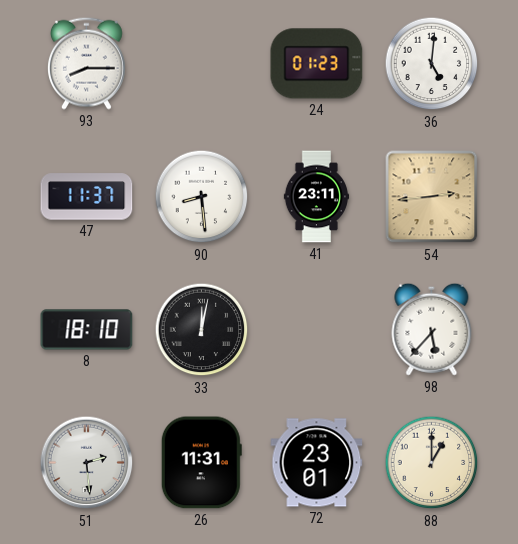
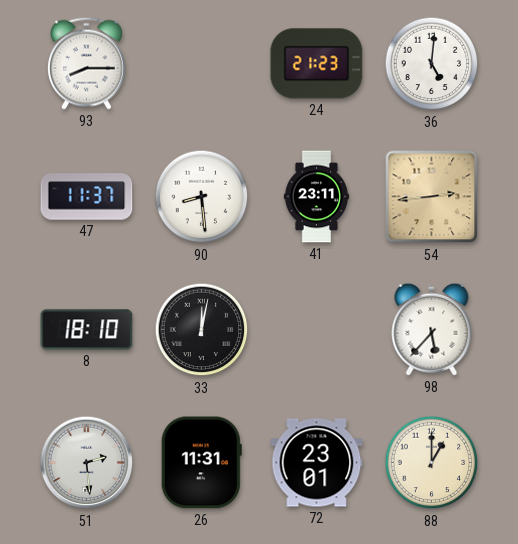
24: 01:23 -> 21:23
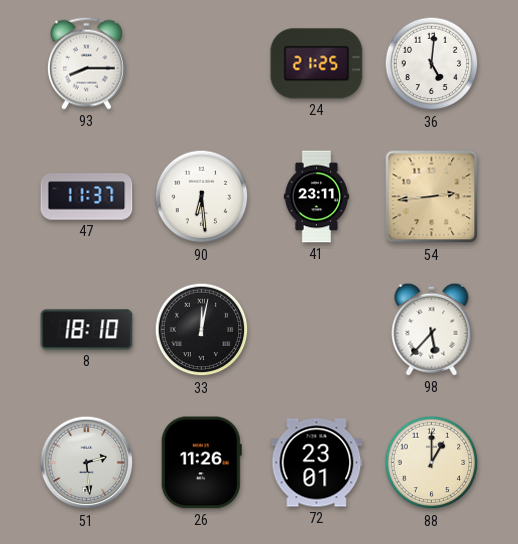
24: 21:23 -> 21:25
90: 8:29 -> 6:29
26: 11:31 -> 11:26
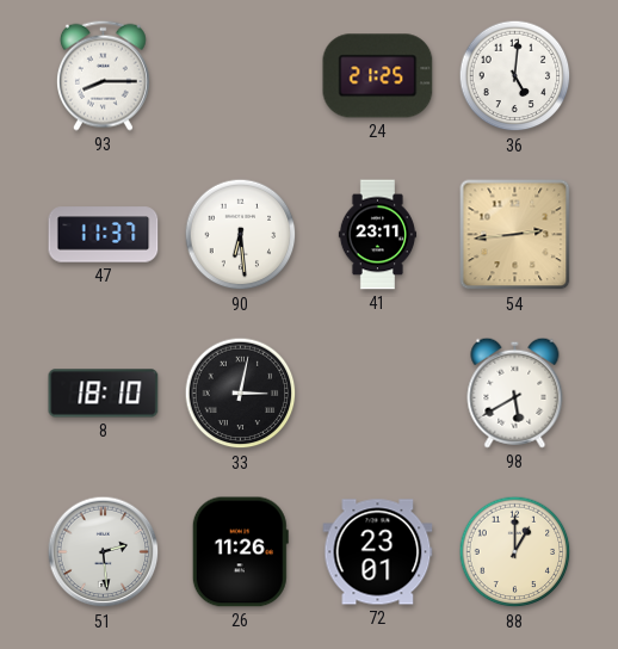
33: 12:02 -> 3:02
98: 5:37 -> 5:40
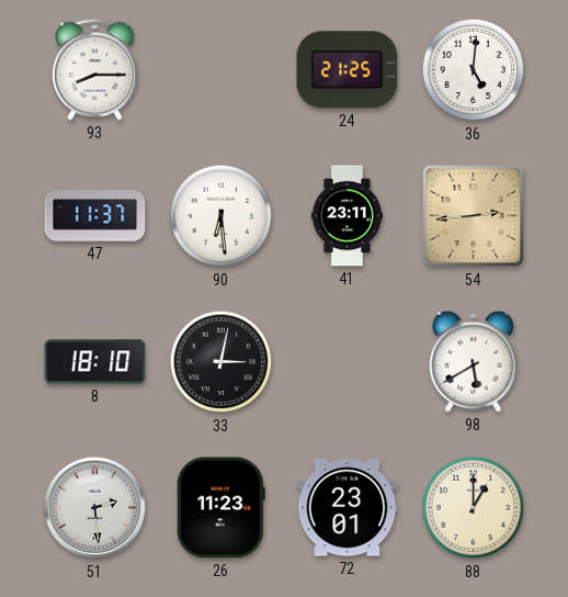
26: 11:26 -> 11:23
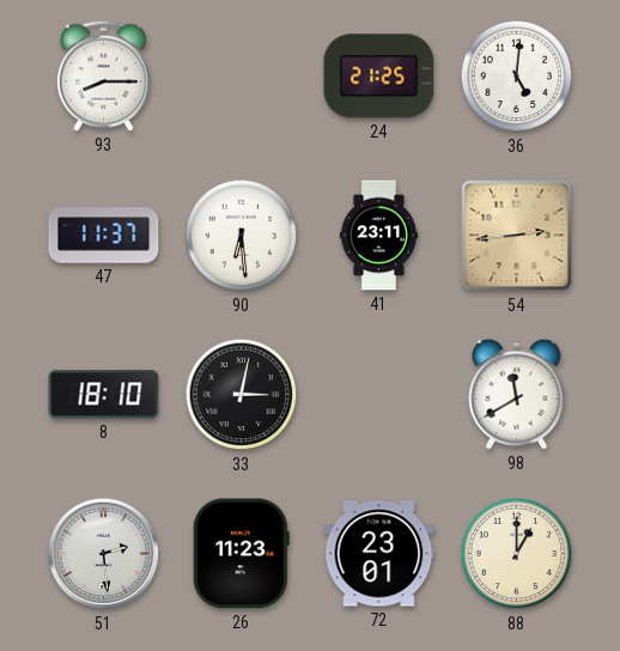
98: 5:40 -> 11:40
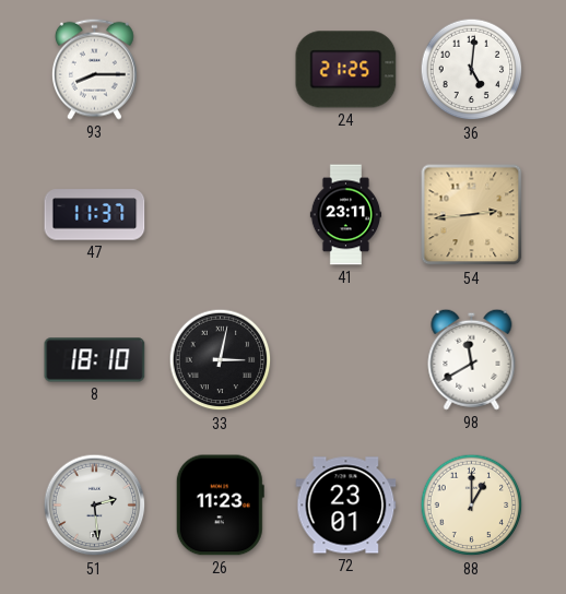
90: 6:29 -> none
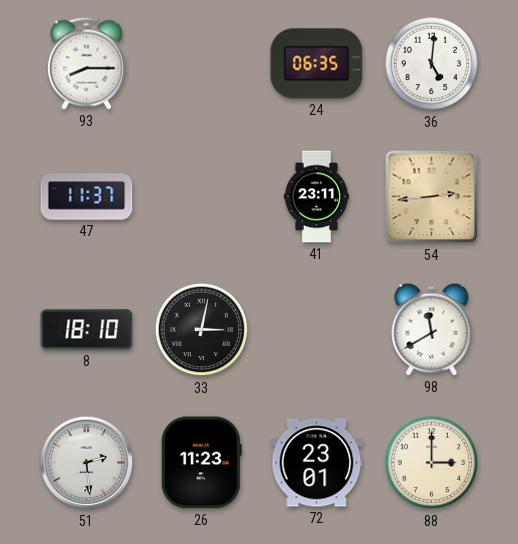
24: 21:25 -> 06:35
88: 1:00 -> 3:00
